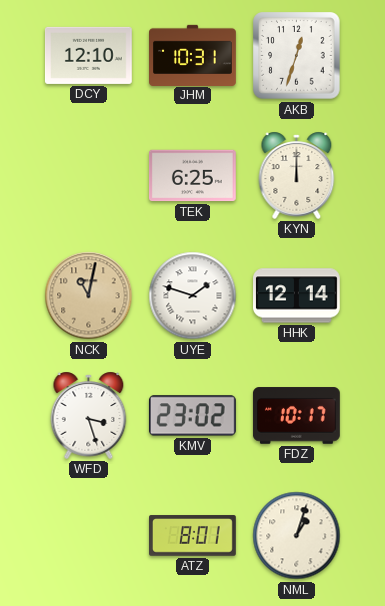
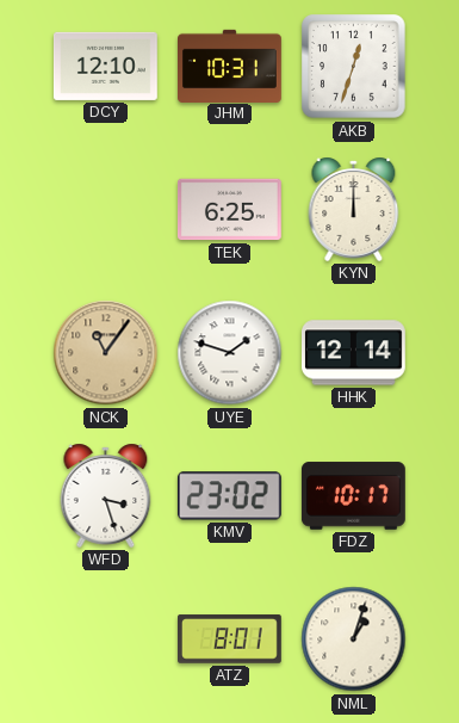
NCK: 11:02 -> 11:06
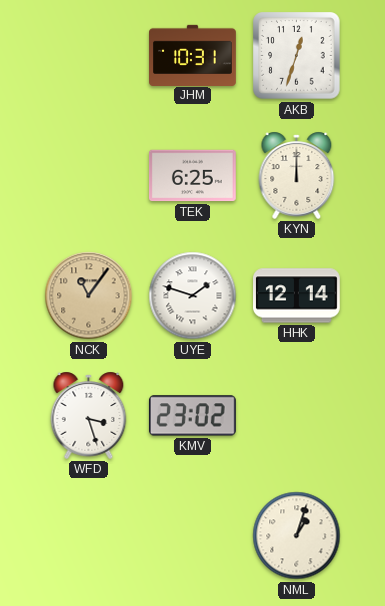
DCY: 12:10 -> none
FDZ: 10:17 -> none
ATZ: 8:01 -> none
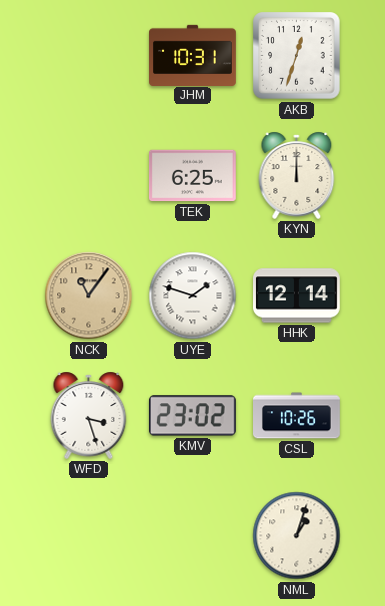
CSL: none -> 10:26
